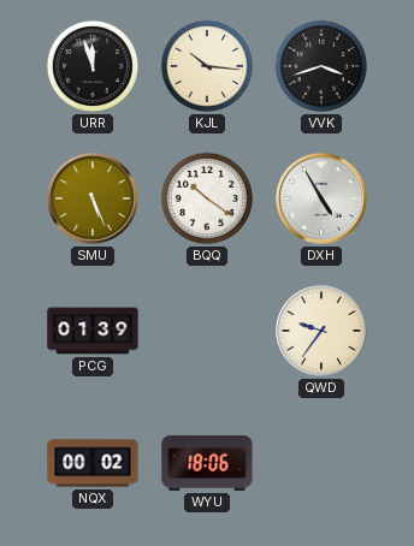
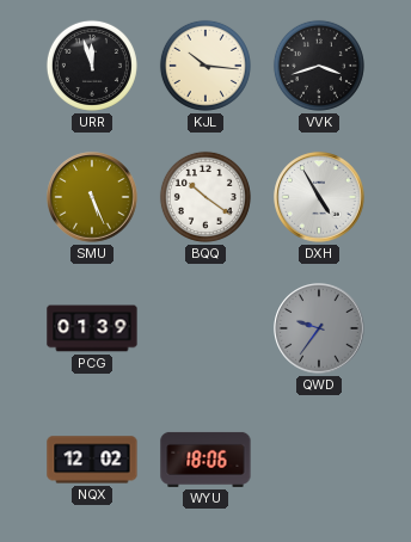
QWD dial: cream -> grey
NQX: 00:02 -> 12:02
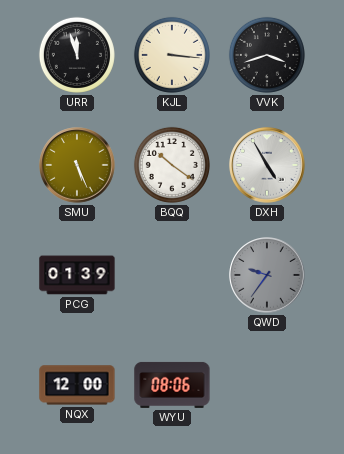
KJL: 10:16 -> 3:16
NQX: 12:02 -> 12:00
WYU: 18:06 -> 08:06
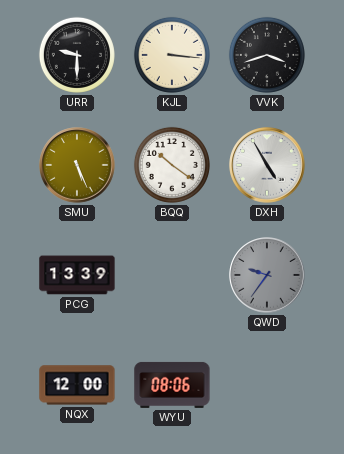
URR: 11:57 -> 9:30
PCG: 01:39 -> 13:39
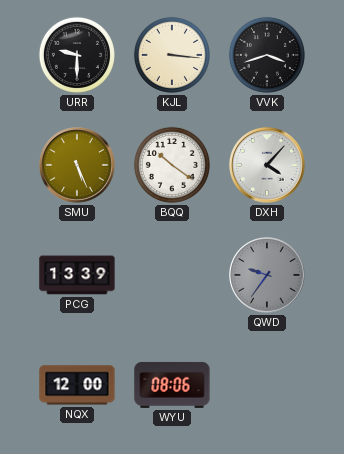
DXH: 4:55 -> 4:07
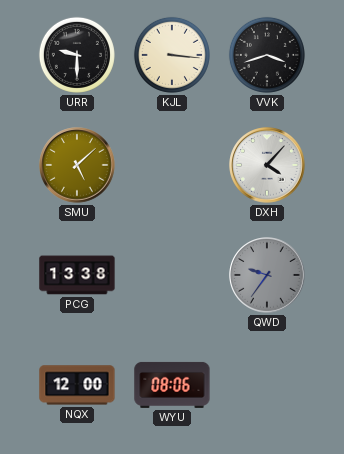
SMU: 5:26 -> 5:08
BQQ: 10:21 -> none
PCG: 13:39 -> 13:38
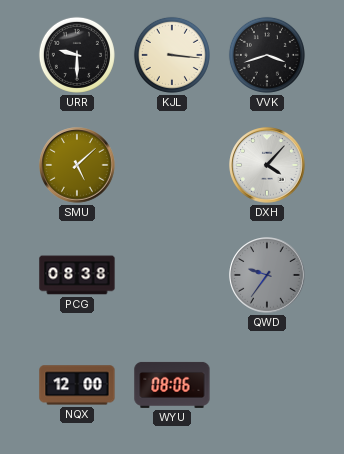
PCG: 13:38 -> 08:38
